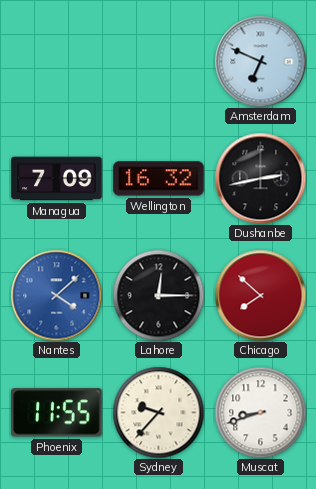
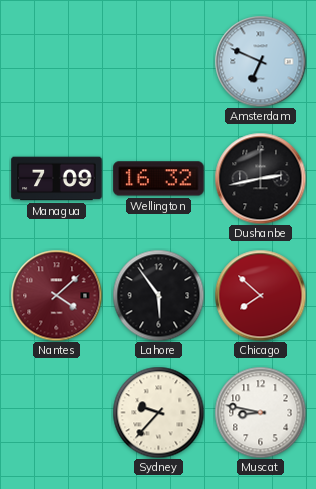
Nantes dial: blue -> burgundy
Lahore: 12:15 -> 5:54
Phoenix: 11:55 -> none
Muscat: 8:42 -> 8:47
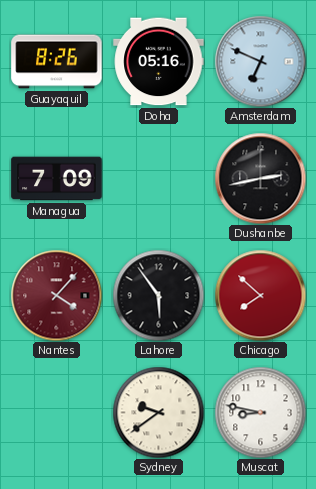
Guayaquil: none -> 8:26
Doha: none -> 05:16
Wellington: 16:32 -> none
Nantes: 4:08 -> 4:07
Sydney: 9:37 -> 9:39
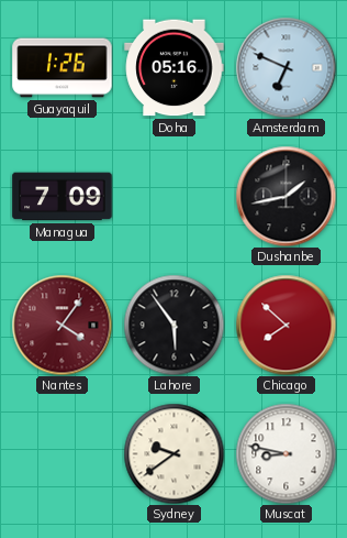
Guayaquil: 8:26 -> 1:26
Dushanbe: 2:43 -> 1:43
Nantes: 4:07 -> 4:06
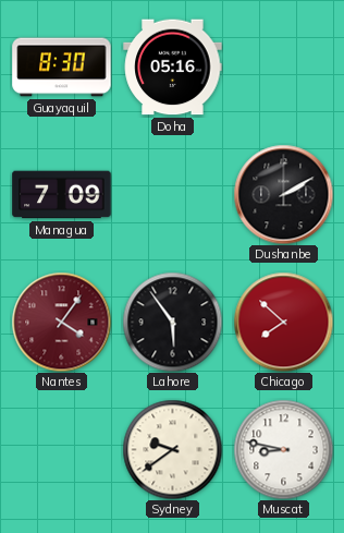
Guayaquil: 1:26 -> 8:30
Amsterdam: 6:49 -> none
Dushanbe: 1:43 -> 2:10
